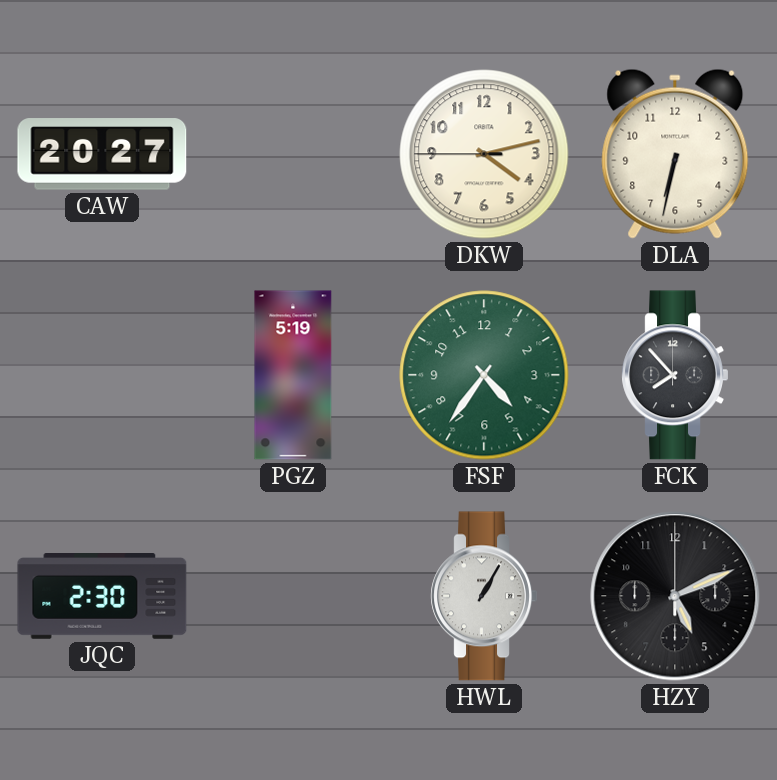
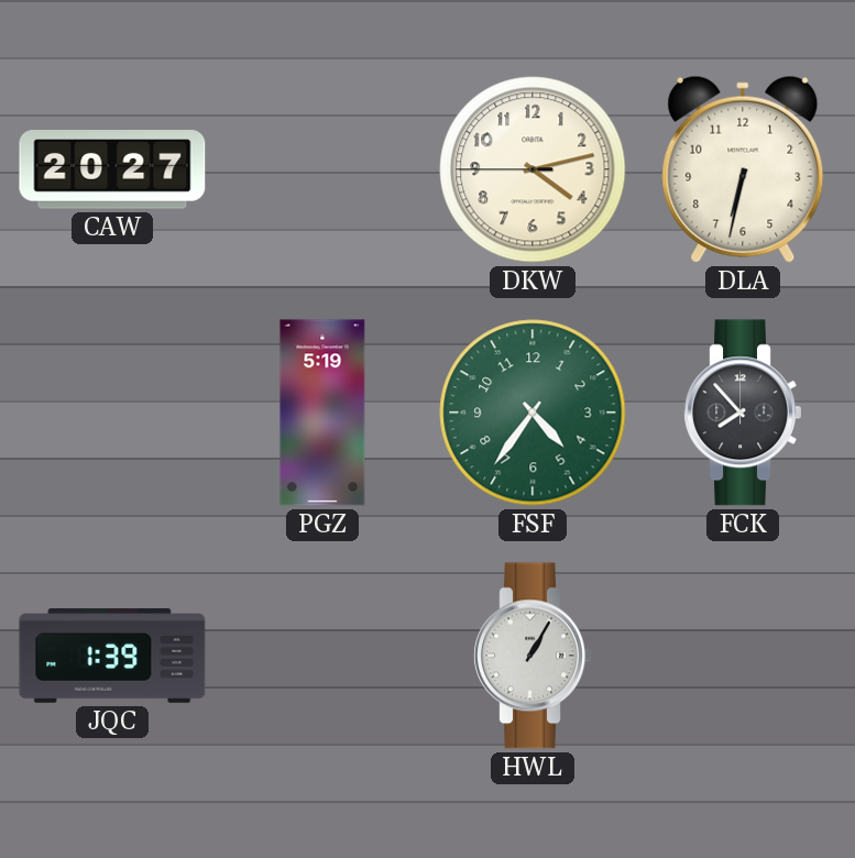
JQC: 2:30 -> 1:39
HZY: 5:11 -> none
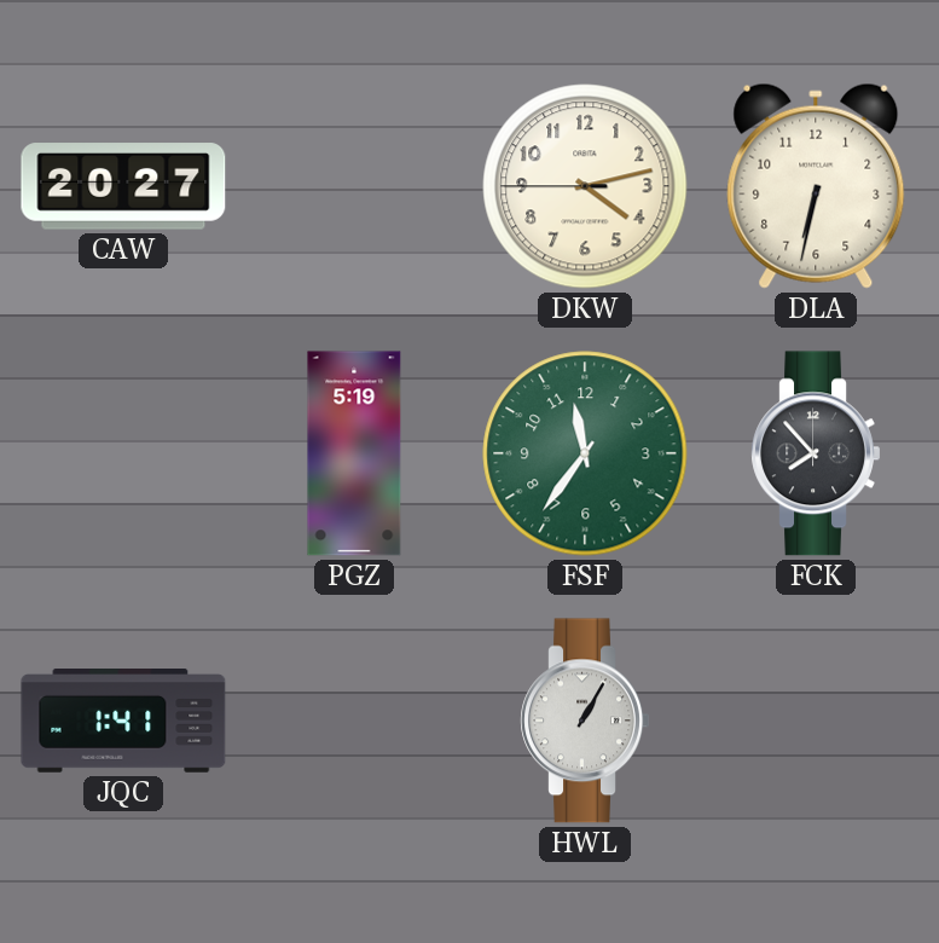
FSF: 4:36 -> 11:36
JQC: 1:39 -> 1:41
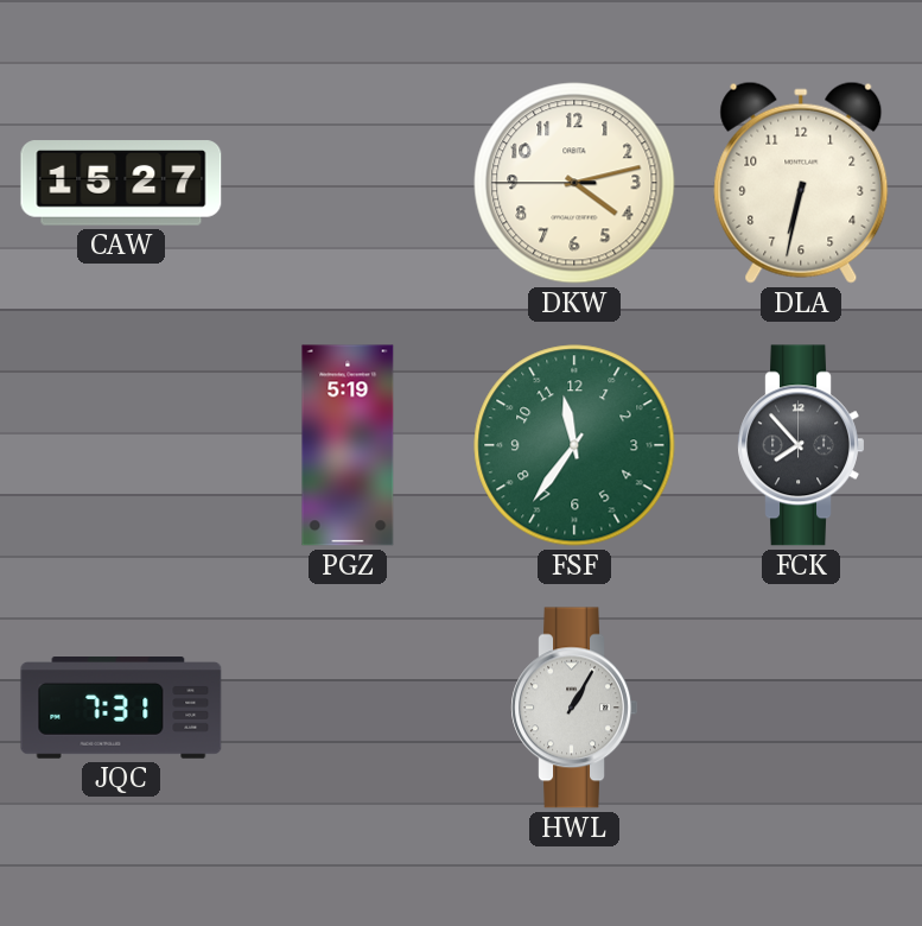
CAW: 20:27 -> 15:27
JQC: 1:41 -> 7:31
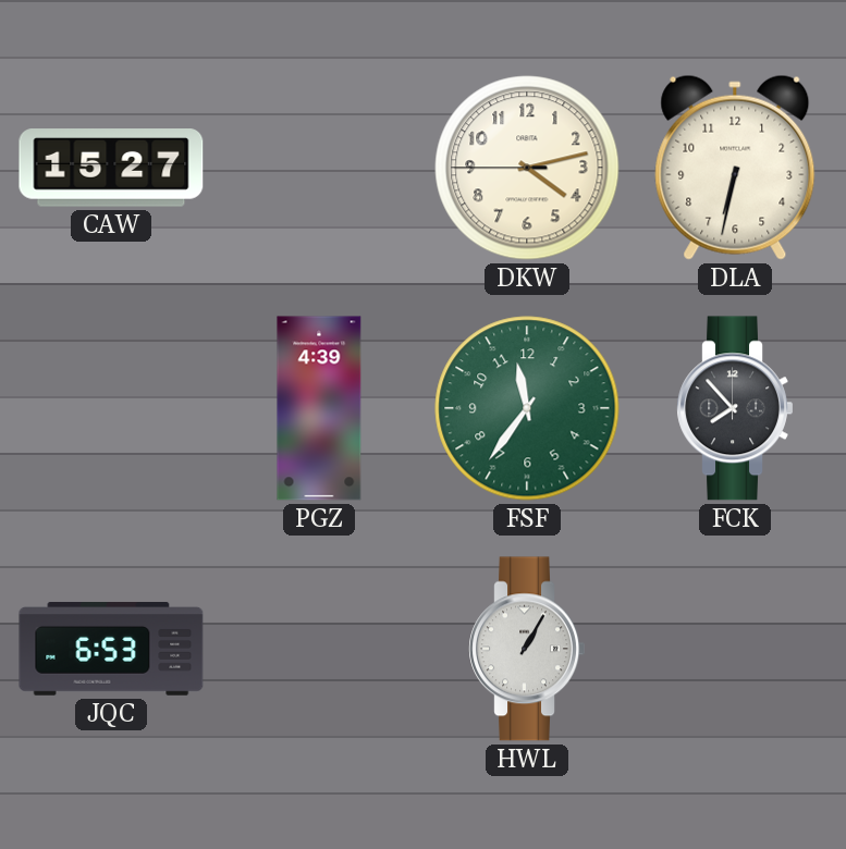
PGZ: 5:19 -> 4:39
JQC: 7:31 -> 6:53
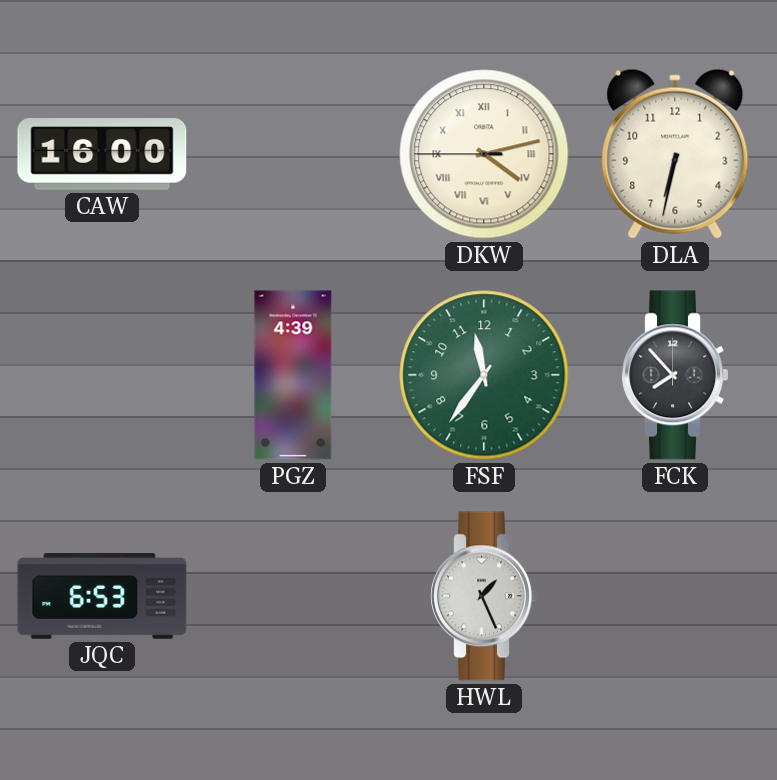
CAW: 15:27 -> 16:00
DKW numerals: Arabic -> Roman
HWL: 1:05 -> 1:26
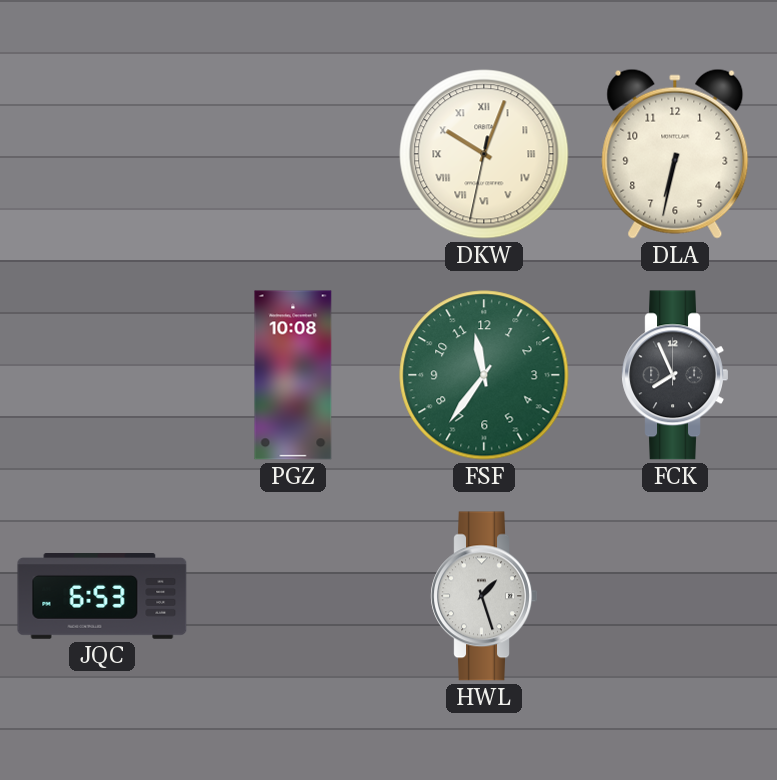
CAW: 16:00 -> none
DKW: 4:12 -> 10:03
PGZ: 4:39 -> 10:08
FCK: 7:53 -> 7:56
HWL: 1:26 -> 1:27
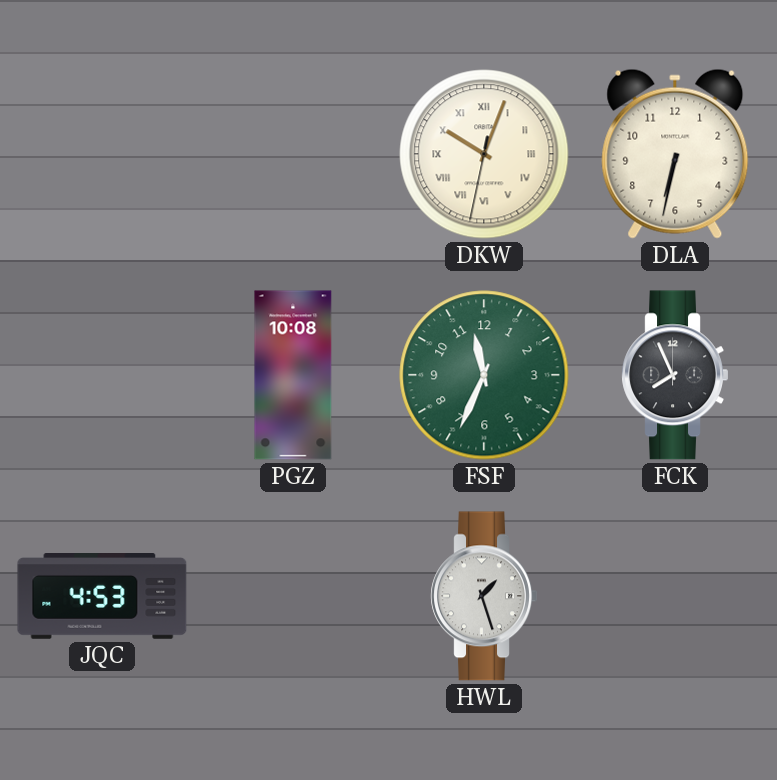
FSF: 11:36 -> 11:34
JQC: 6:53 -> 4:53
